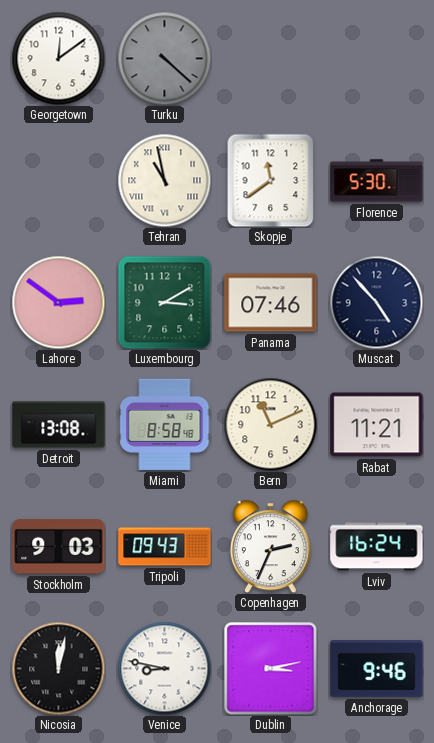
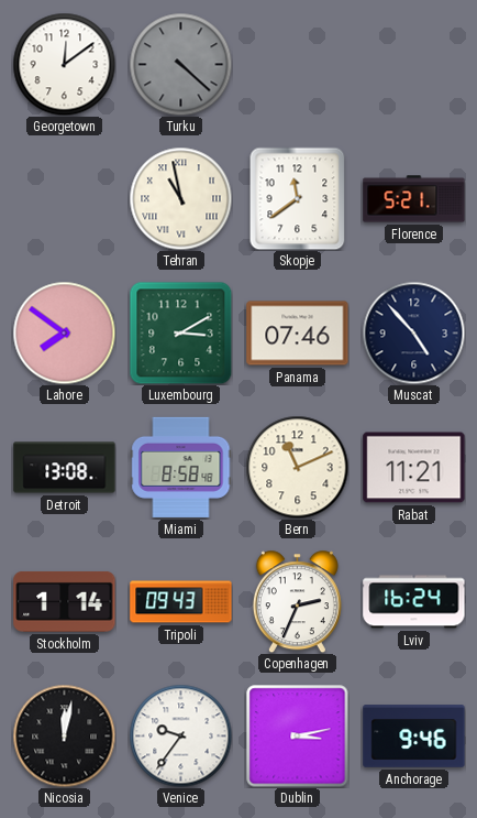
Florence: 5:30 -> 5:21
Lahore: 2:51 -> 7:51
Stockholm: 9:03 -> 1:14
Venice: 8:47 -> 9:36
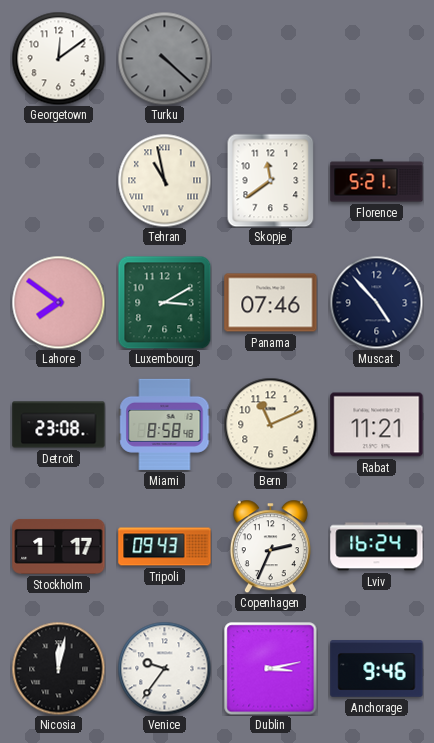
Detroit: 13:08 -> 23:08
Stockholm: 1:14 -> 1:17
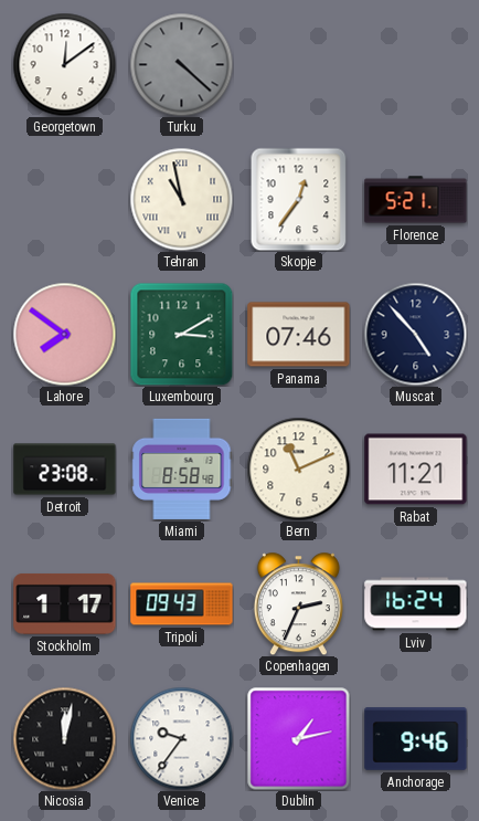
Skopje: 11:39 -> 12:36
Dublin: 3:13 -> 1:13
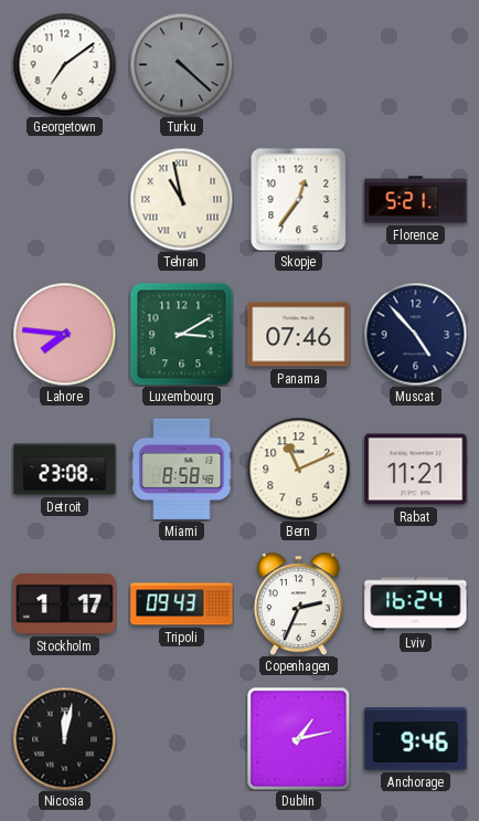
Georgetown: 12:09 -> 7:09
Lahore: 7:51 -> 7:46
Venice: 9:36 -> none
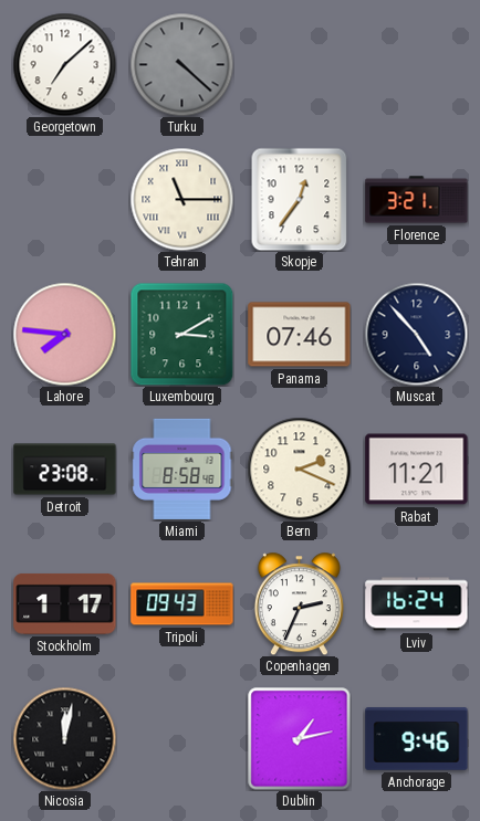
Georgetown: 7:09 -> 7:08
Tehran: 10:58 -> 11:15
Florence: 5:21 -> 3:21
Bern: 11:11 -> 2:19
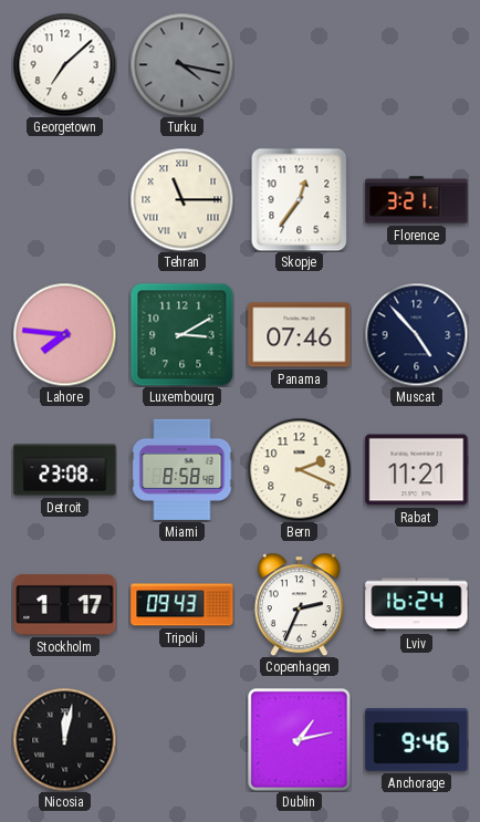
Turku: 4:22 -> 4:17
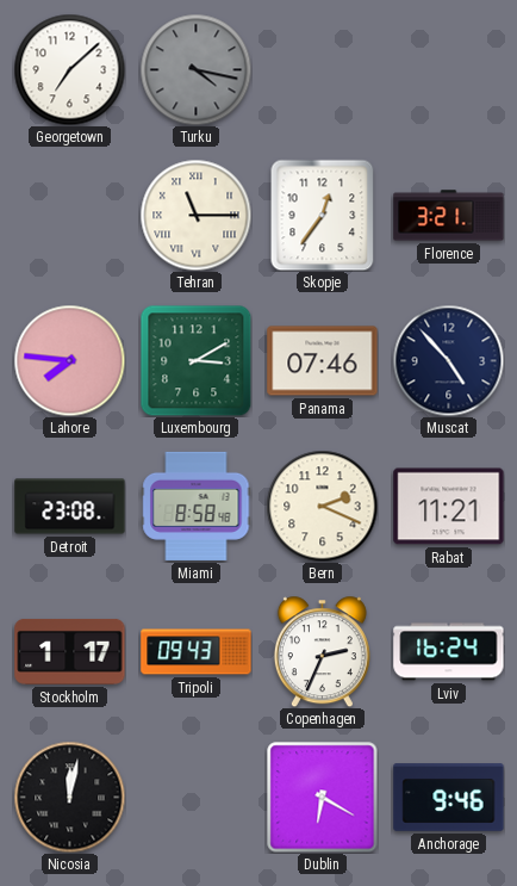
Dublin: 1:13 -> 6:20
